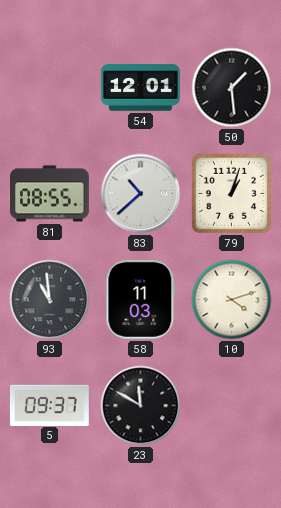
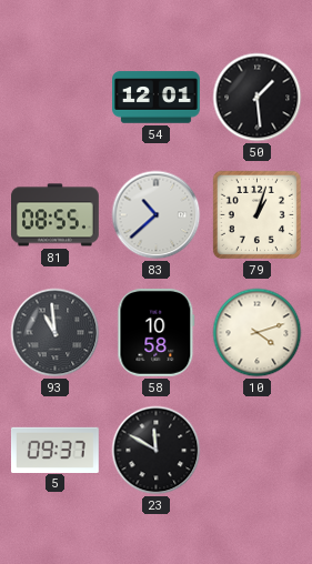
58: 11:03 -> 10:58
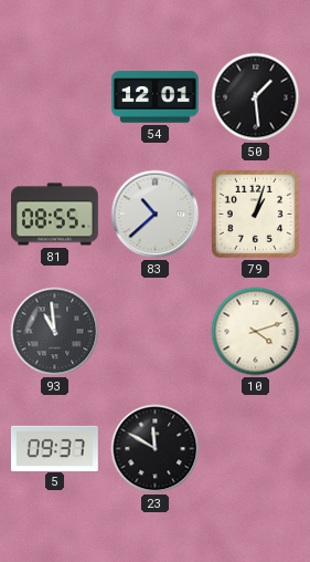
58: 10:58 -> none
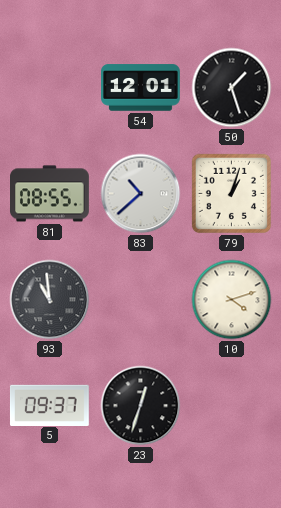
50: 1:29 -> 1:27
23: 11:50 -> 12:33
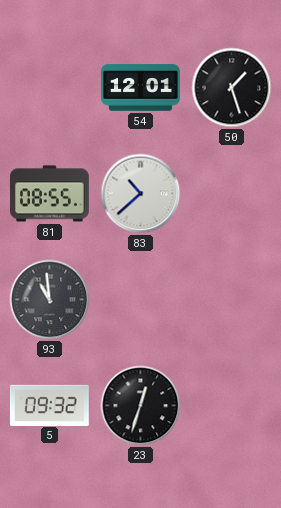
79: 1:03 -> none
10: 4:12 -> none
5: 09:37 -> 09:32
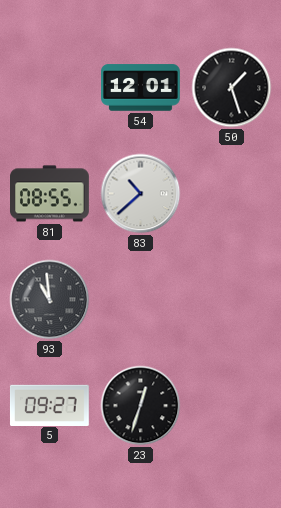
5: 09:32 -> 09:27
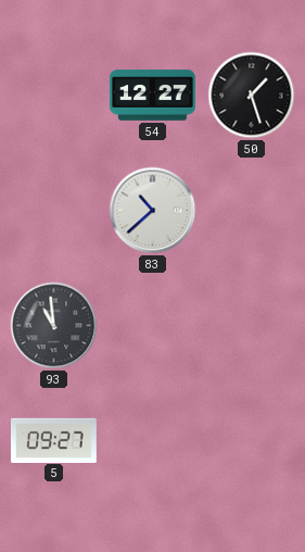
54: 12:01 -> 12:27
81: 08:55 -> none
23: 12:33 -> none
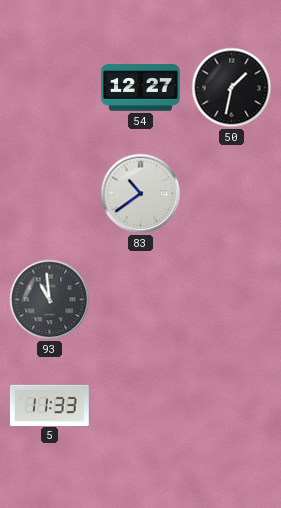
50: 1:27 -> 1:32
83: 10:38 -> 10:39
5: 09:27 -> 11:33
